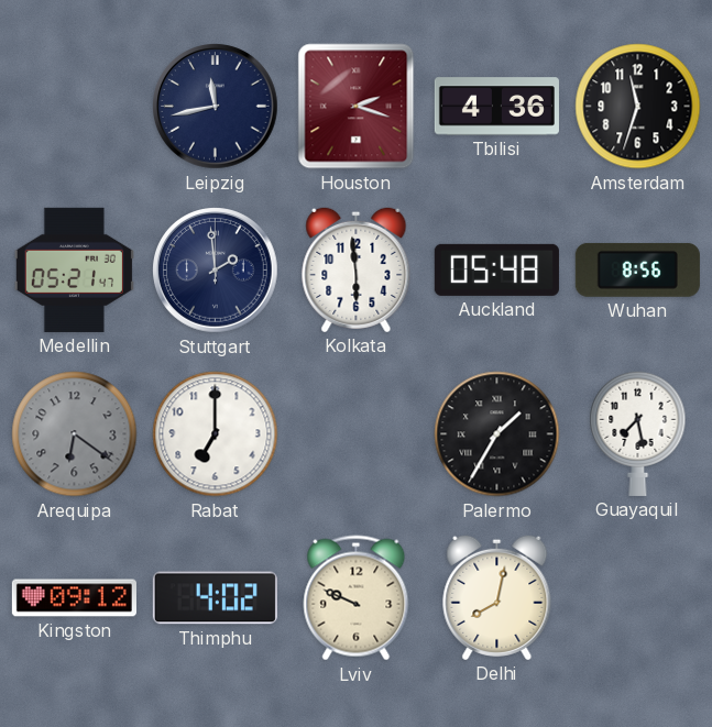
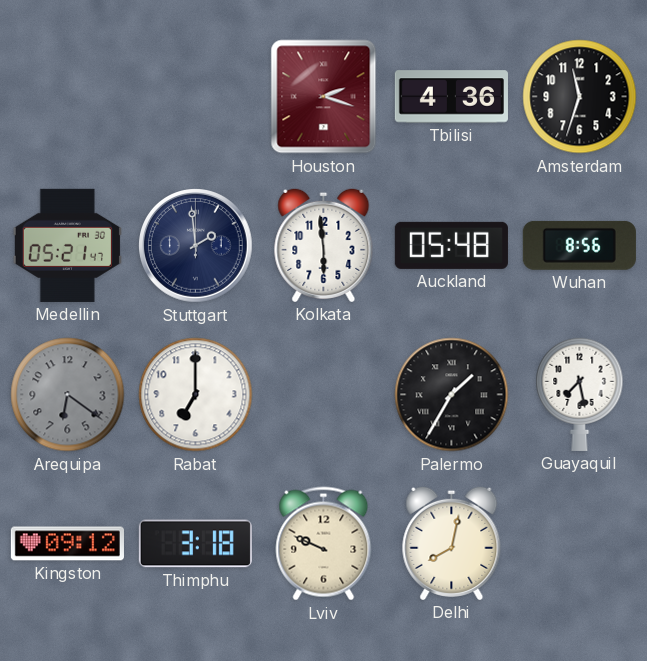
Leipzig: 11:43 -> none
Thimphu: 4:02 -> 3:18
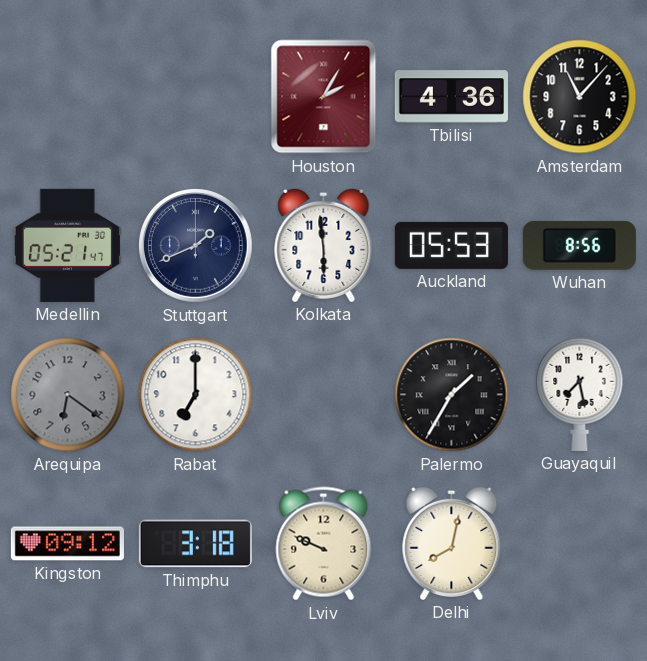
Houston: 2:18 -> 2:05
Amsterdam: 11:33 -> 11:07
Stuttgart: 1:59 -> 1:41
Auckland: 05:48 -> 05:53
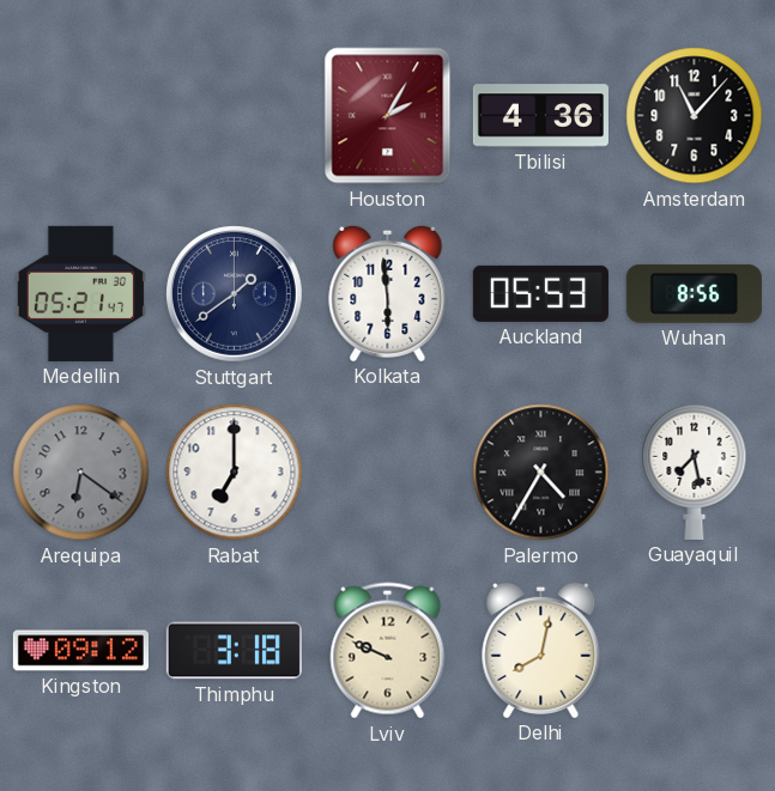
Stuttgart: 1:41 -> 1:39
Palermo: 1:35 -> 4:35
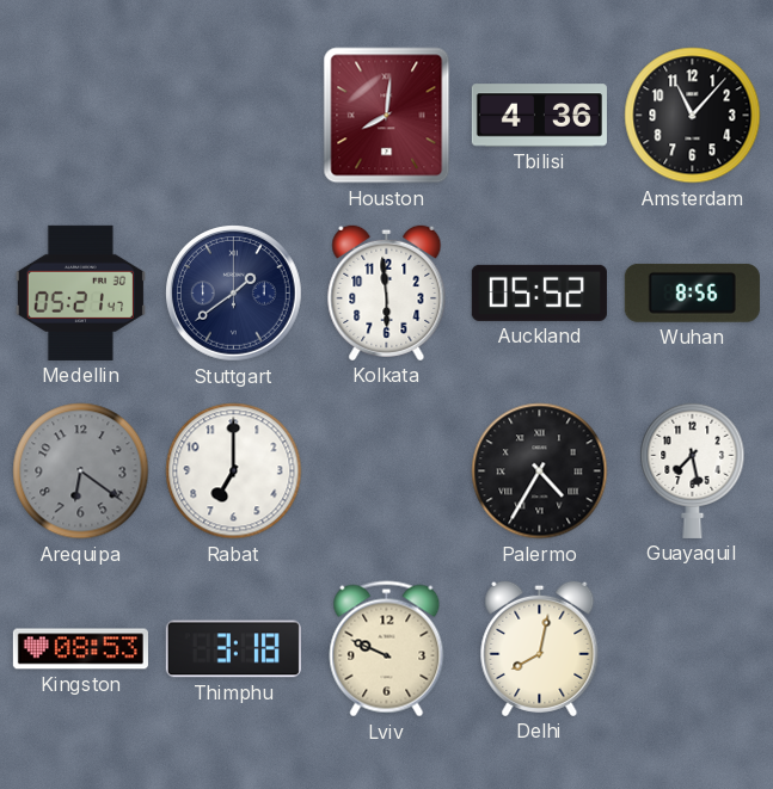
Houston: 2:05 -> 8:01
Auckland: 05:53 -> 05:52
Kingston: 09:12 -> 08:53
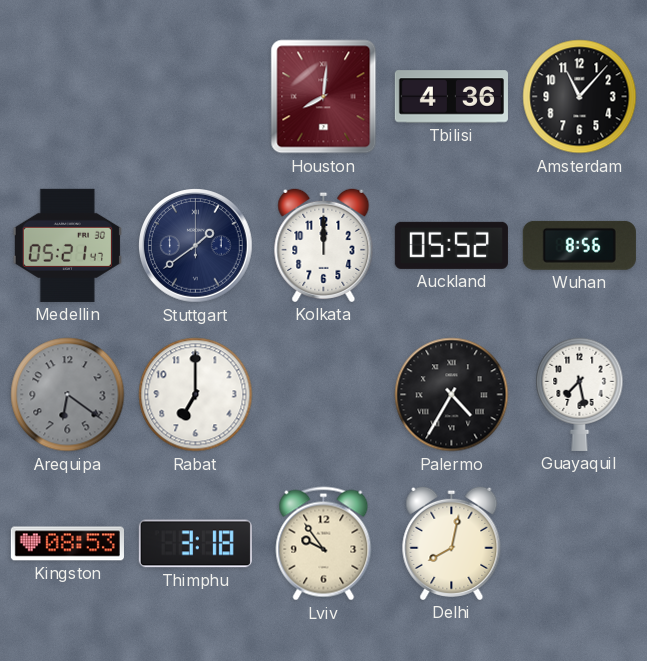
Kolkata: 5:59 -> 12:00
Lviv: 9:49 -> 9:54
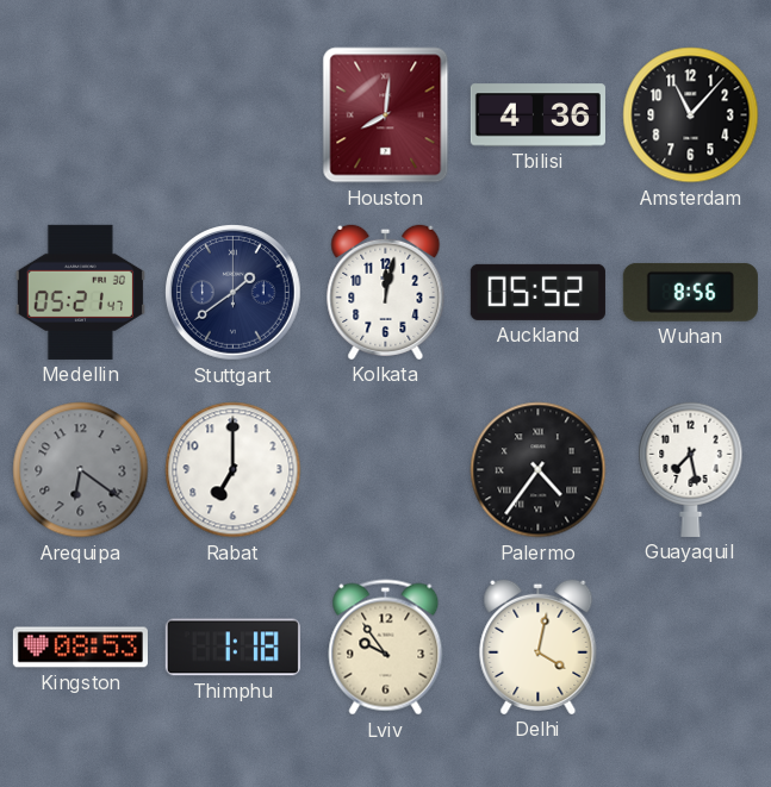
Kolkata: 12:00 -> 12:02
Palermo: 4:35 -> 4:36
Thimphu: 3:18 -> 1:18
Delhi: 8:02 -> 4:02
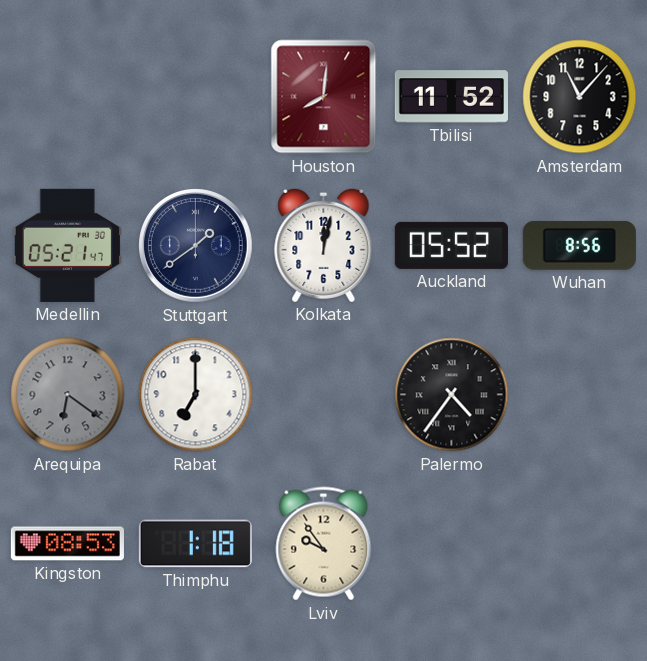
Tbilisi: 4:36 -> 11:52
Guayaquil: 7:28 -> none
Delhi: 4:02 -> none
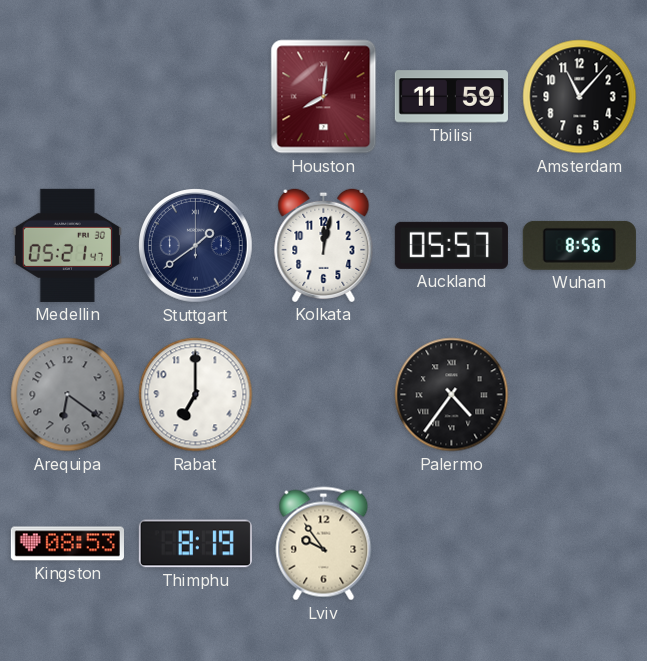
Tbilisi: 11:52 -> 11:59
Auckland: 05:52 -> 05:57
Thimphu: 1:18 -> 8:19
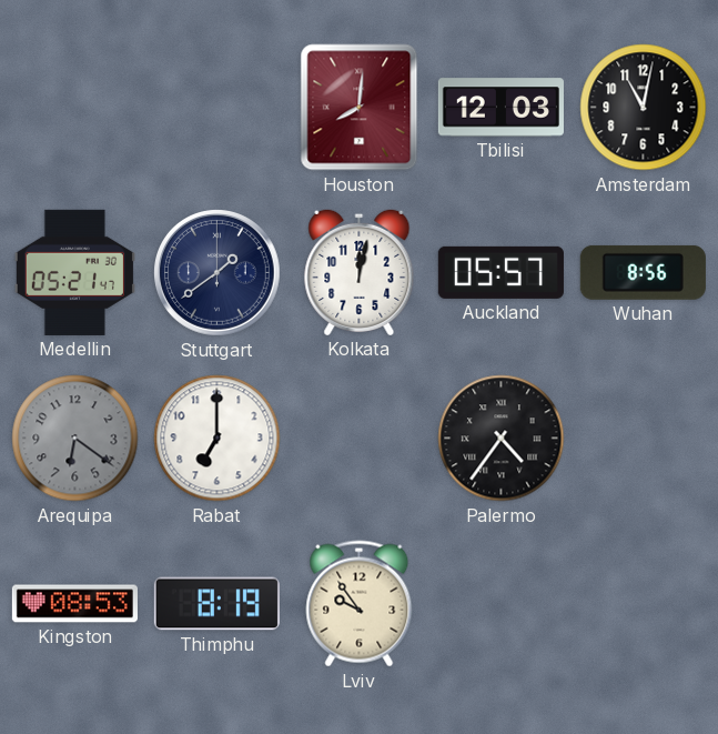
Tbilisi: 11:59 -> 12:03
Amsterdam: 11:07 -> 11:02
